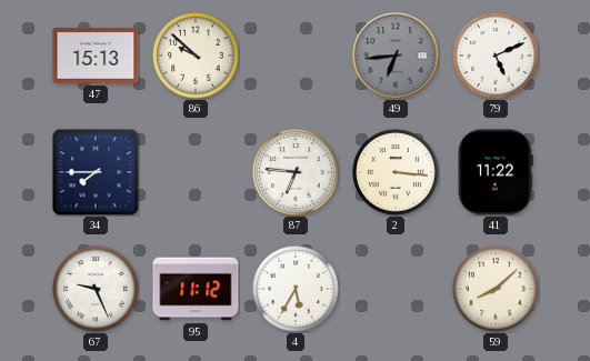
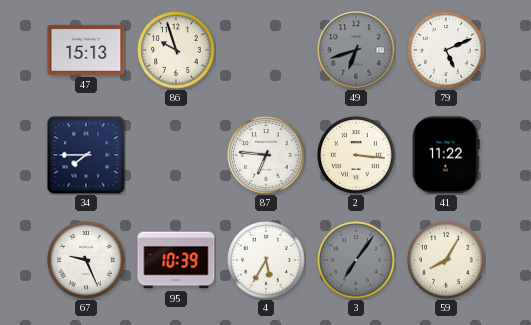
86: 9:52 -> 9:57
49: 6:44 -> 6:42
95: 11:12 -> 10:39
3: none -> 7:06
59: 8:08 -> 8:05
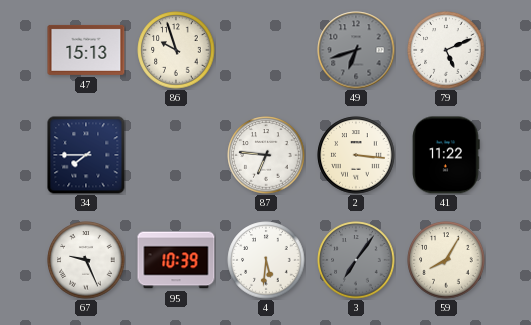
4: 5:35 -> 5:31
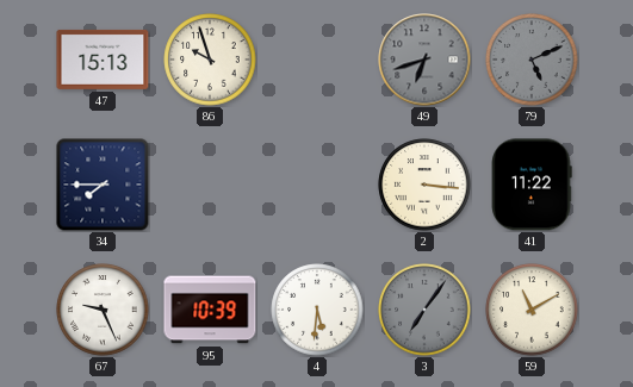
79 dial: white -> grey
87: 6:46 -> none
59: 8:05 -> 11:10
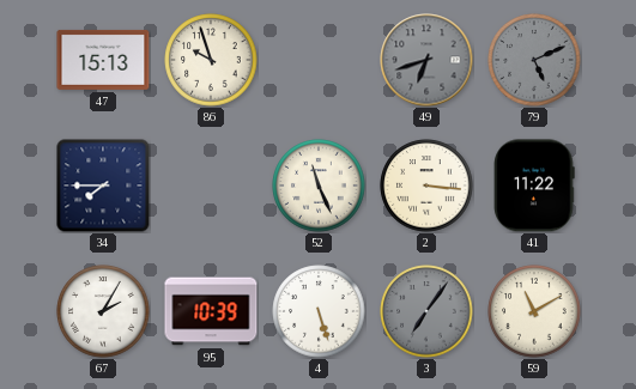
52: none -> 11:26
67: 9:26 -> 2:05
4: 5:31 -> 5:27
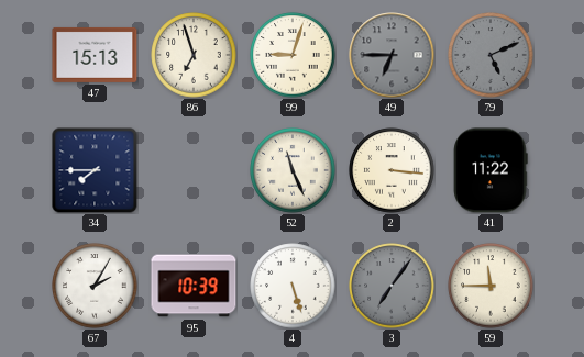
86: 9:57 -> 6:57
99: none -> 9:03
49: 6:42 -> 6:45
59: 11:10 -> 11:45
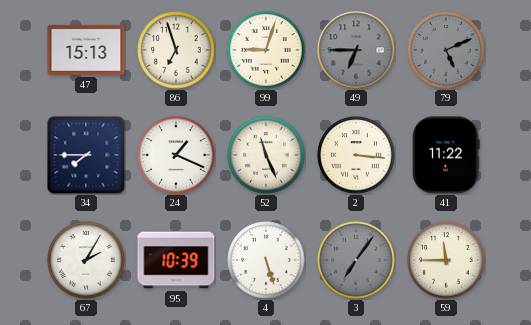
24: none -> 1:19
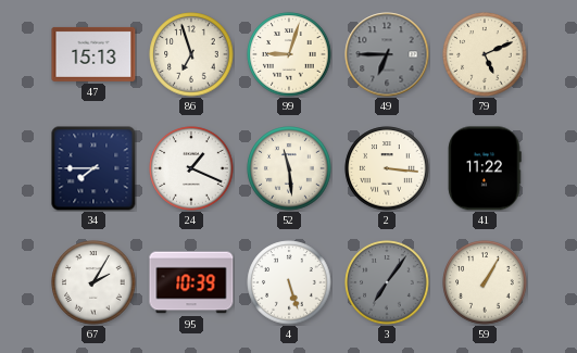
79 dial: grey -> cream
52: 11:26 -> 11:29
59: 11:45 -> 1:05
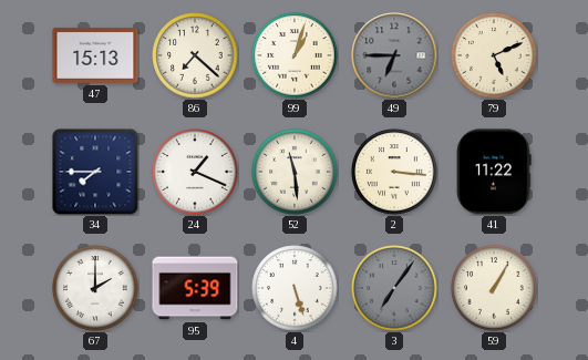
86: 6:57 -> 7:22
99: 9:03 -> 1:03
67: 2:05 -> 2:00
95: 10:39 -> 5:39
